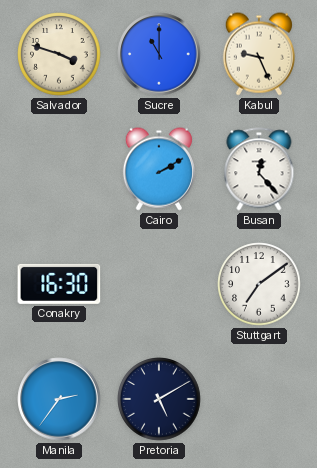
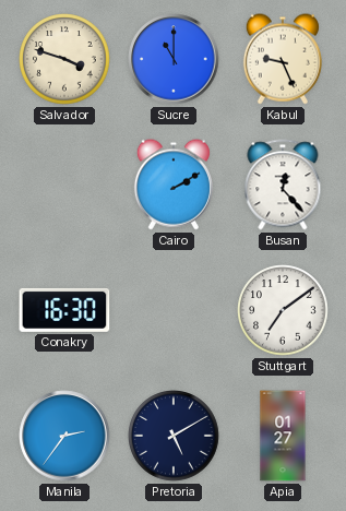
Apia: none -> 01:27
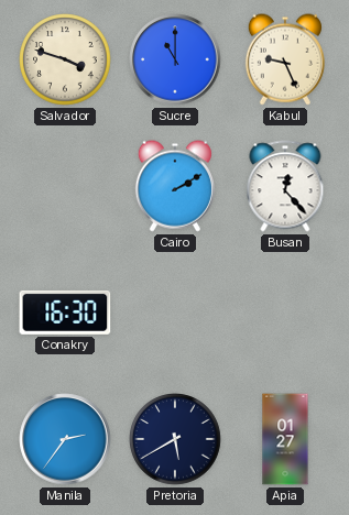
Stuttgart: 7:09 -> none
Pretoria: 5:10 -> 5:40
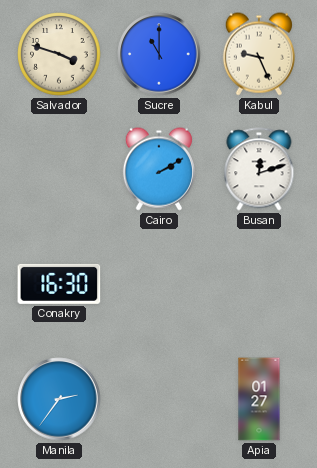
Busan: 12:23 -> 12:12
Pretoria: 5:40 -> none
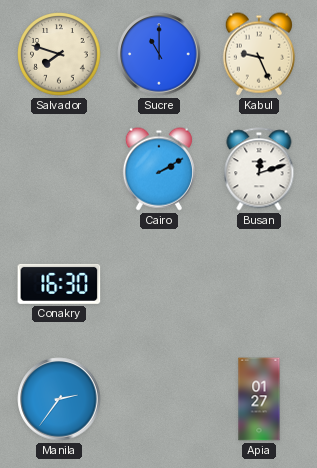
Salvador: 3:48 -> 7:48
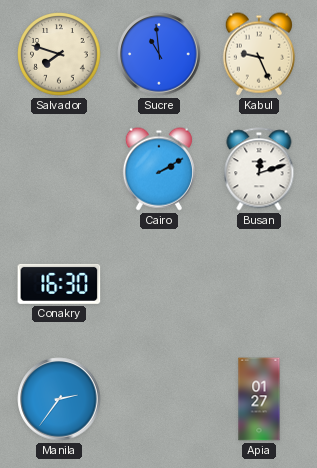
Sucre: 11:00 -> 10:59
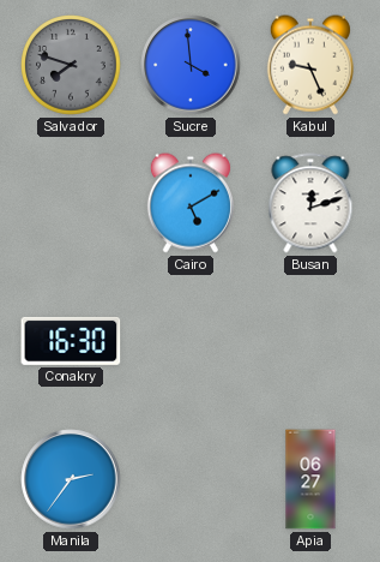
Salvador dial: cream -> grey
Sucre: 10:59 -> 3:59
Cairo: 2:10 -> 5:10
Apia: 01:27 -> 06:27
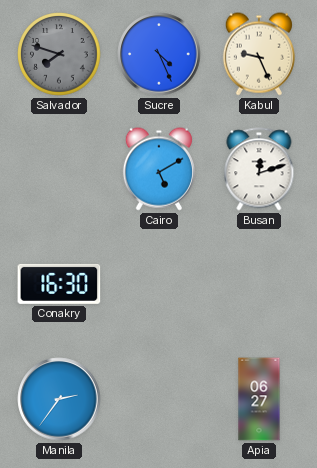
Sucre: 3:59 -> 4:26
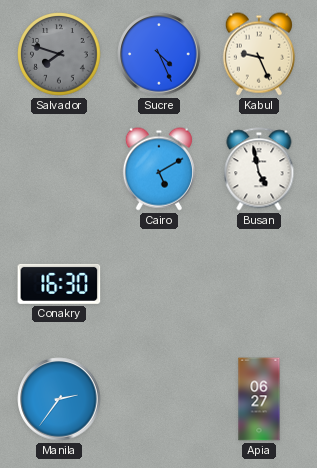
Busan: 12:12 -> 4:58
